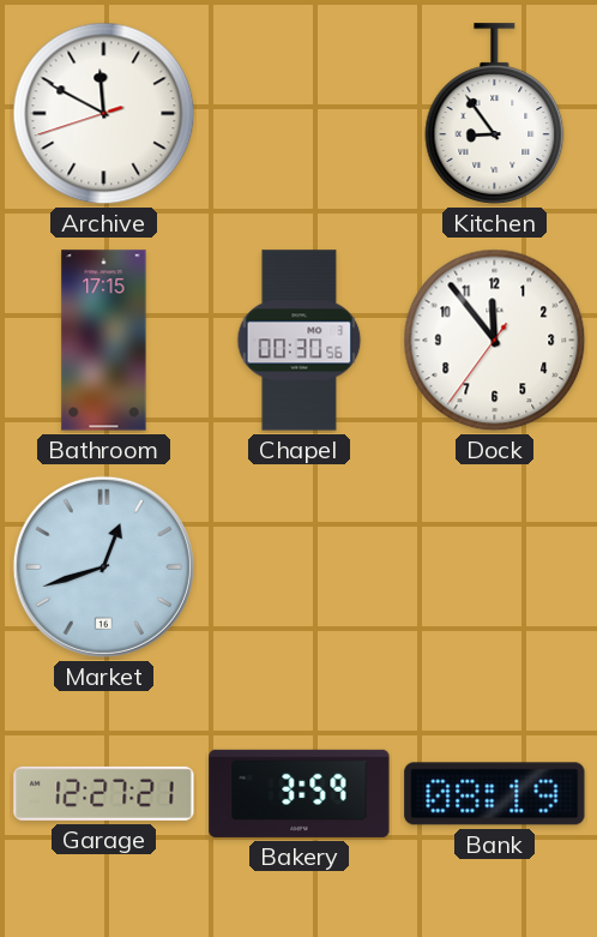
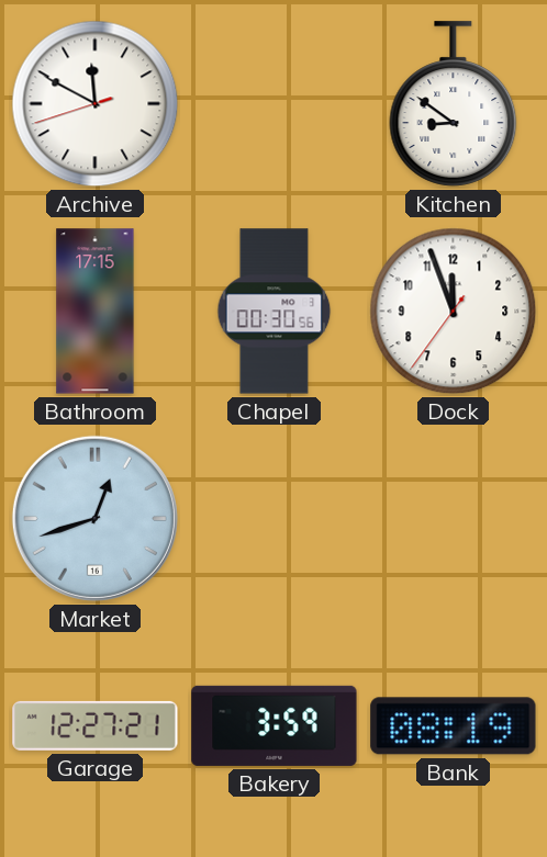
Kitchen: 8:54 -> 8:51
Dock: 11:53 -> 11:56
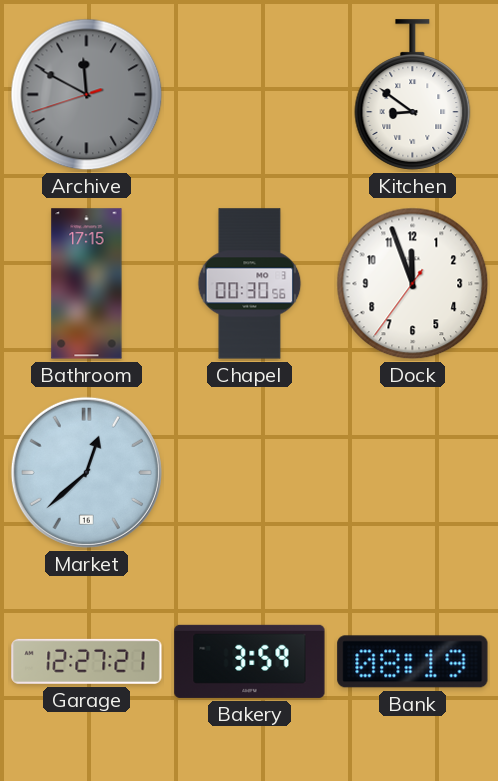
Archive dial: white -> grey
Market: 12:42 -> 12:38
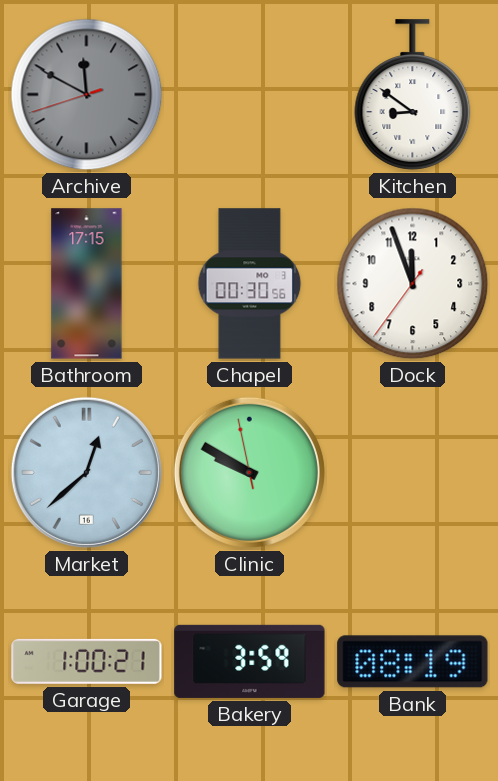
Clinic: none -> 9:49
Garage: 12:27 -> 1:00
